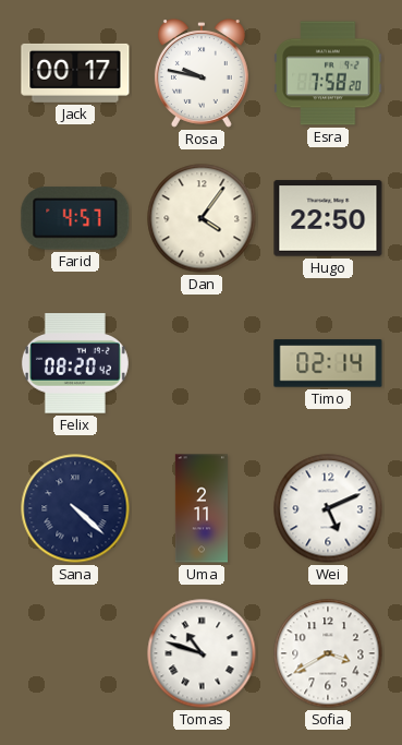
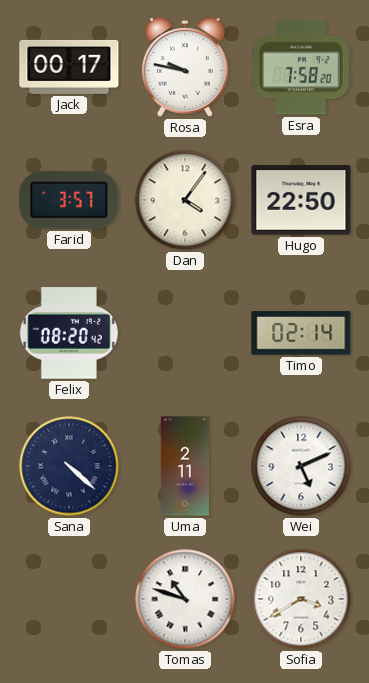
Farid: 4:57 -> 3:57
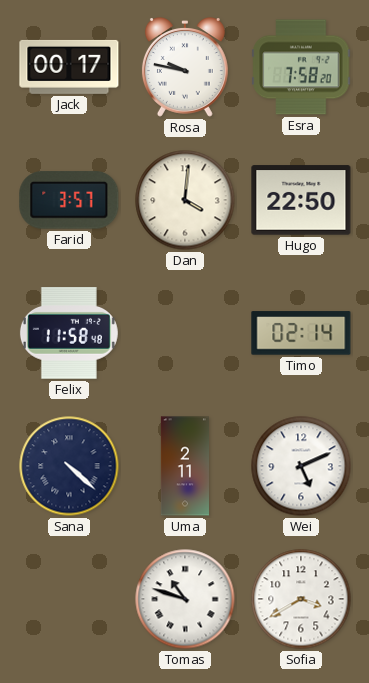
Dan: 4:06 -> 4:01
Felix: 08:20 -> 11:58
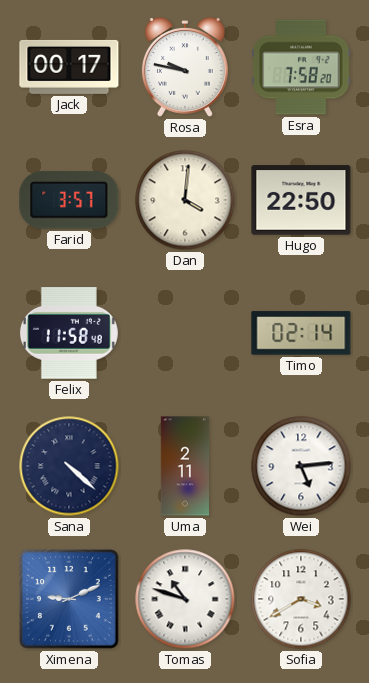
Wei: 5:11 -> 5:14
Ximena: none -> 9:11
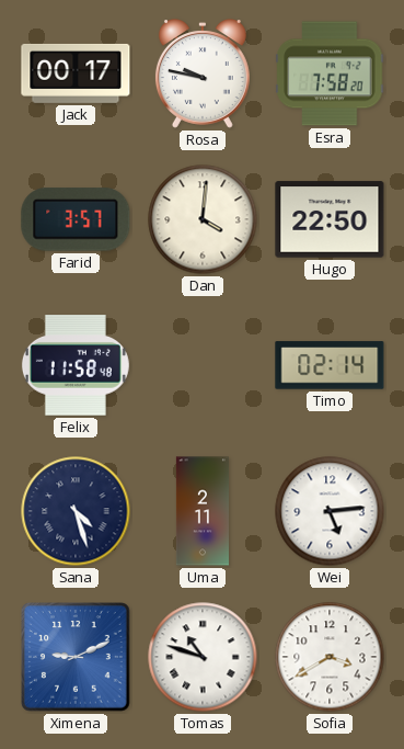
Sana: 4:22 -> 4:27
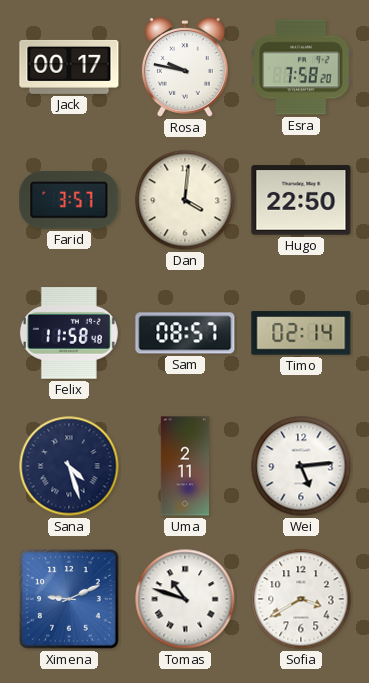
Sam: none -> 08:57
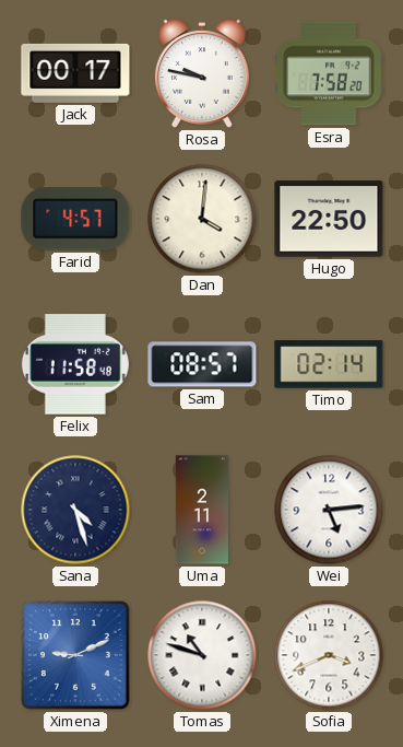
Farid: 3:57 -> 4:57
Sofia: 3:40 -> 3:41
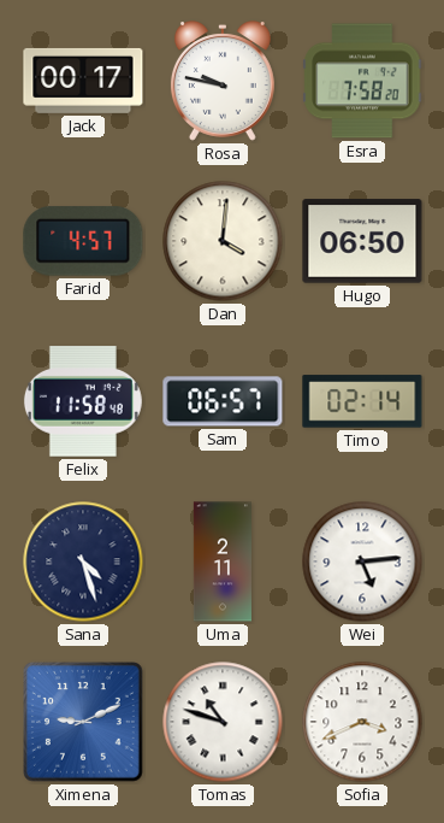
Hugo: 22:50 -> 06:50
Sam: 08:57 -> 06:57
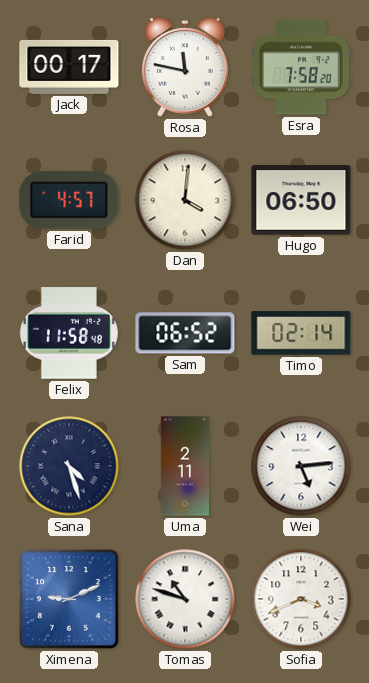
Rosa: 9:47 -> 11:47
Sam: 06:57 -> 06:52
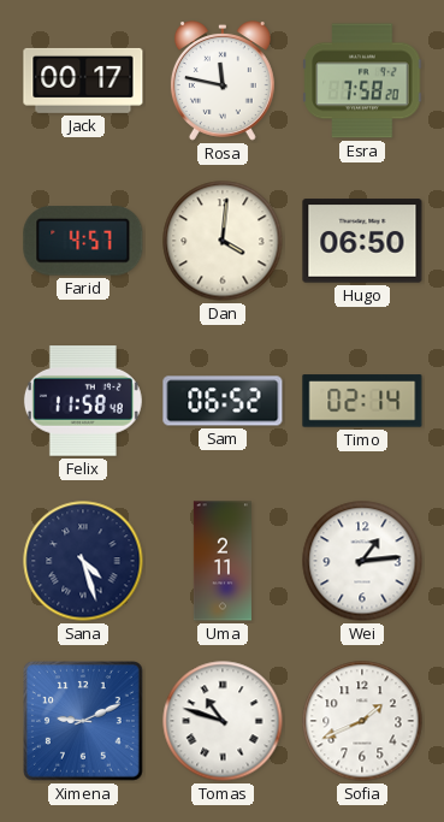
Wei: 5:14 -> 1:14
Sofia: 3:41 -> 1:41
